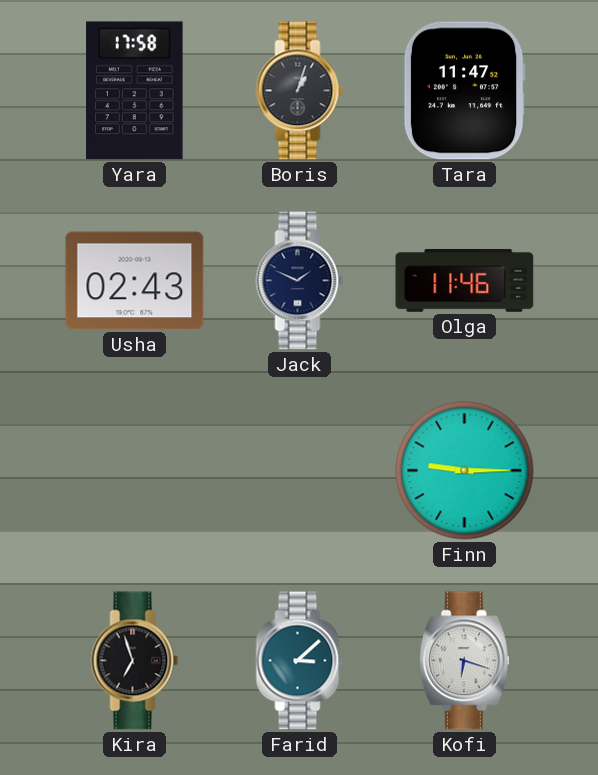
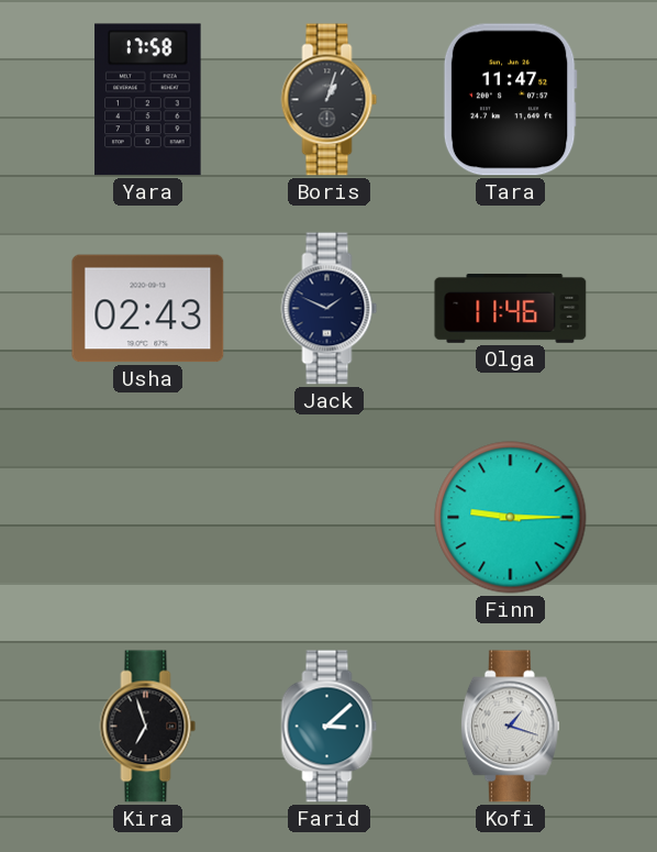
Kofi: 6:18 -> 1:18
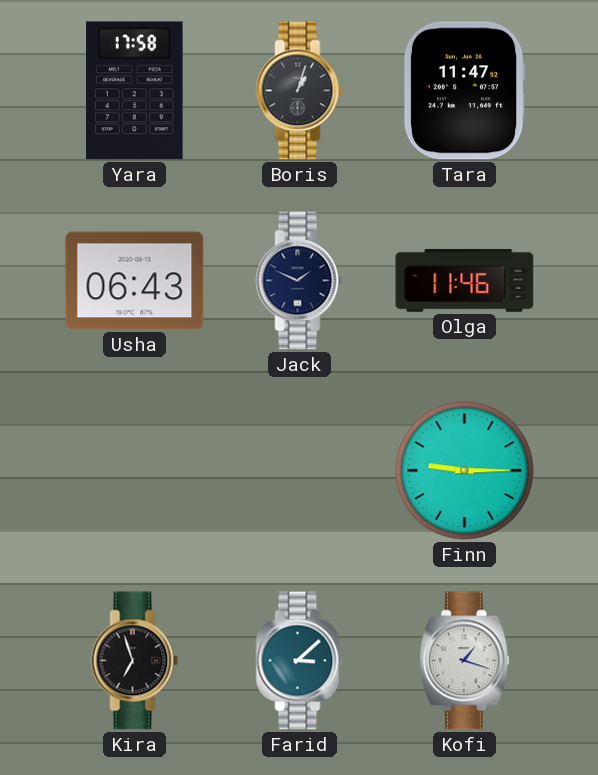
Usha: 02:43 -> 06:43
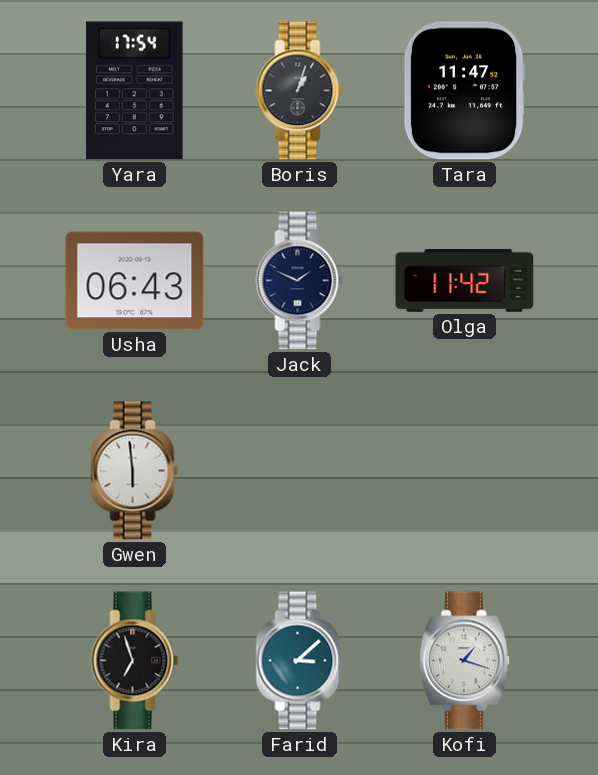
Yara: 17:58 -> 17:54
Olga: 11:46 -> 11:42
Gwen: none -> 5:59
Finn: 9:15 -> none
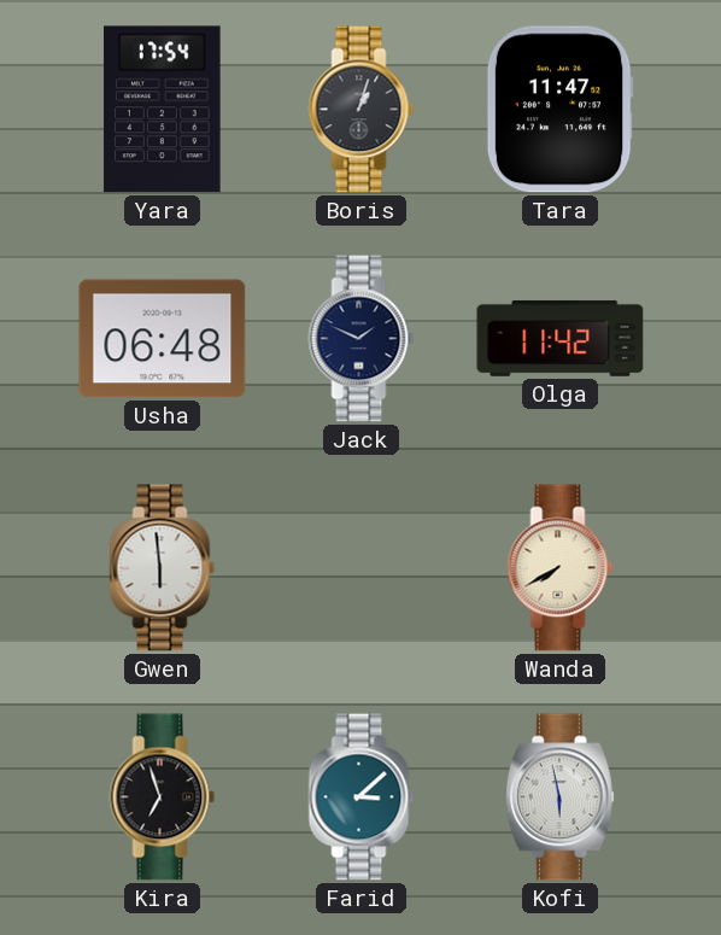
Usha: 06:43 -> 06:48
Wanda: none -> 7:40
Kofi: 1:18 -> 5:58
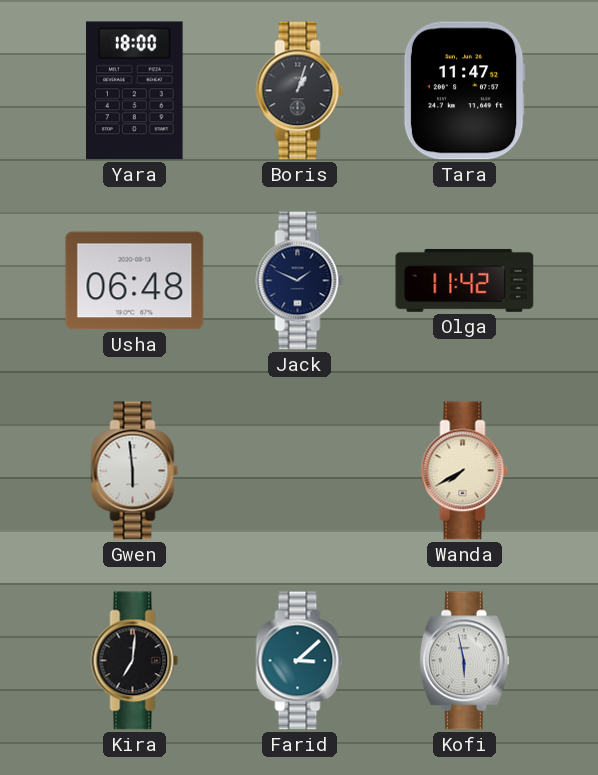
Yara: 17:54 -> 18:00
Kira: 6:57 -> 7:01
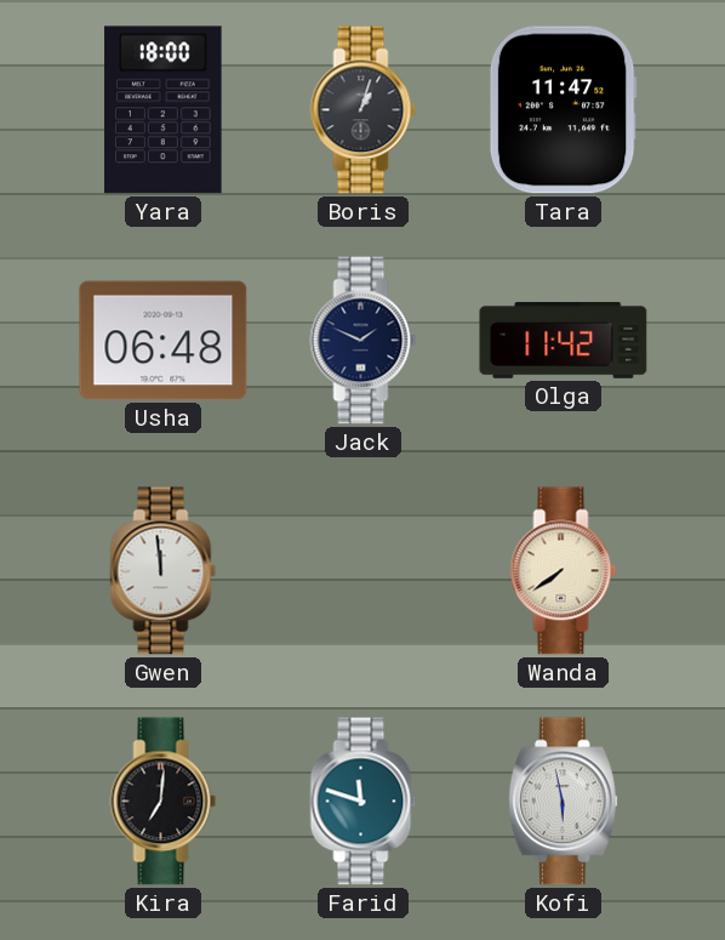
Gwen: 5:59 -> 11:59
Wanda: 7:40 -> 7:39
Farid: 3:08 -> 11:48
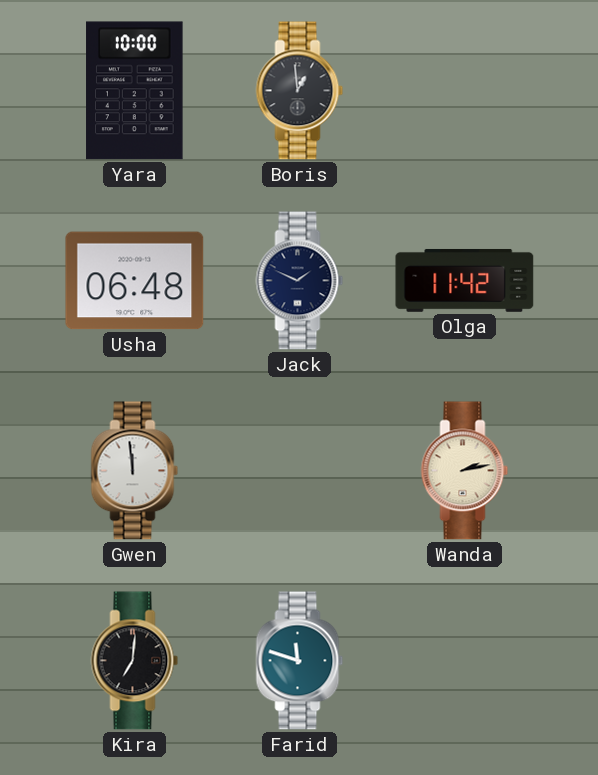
Yara: 18:00 -> 10:00
Boris: 1:03 -> 12:59
Tara: 11:47 -> none
Wanda: 7:39 -> 2:13
Kofi: 5:58 -> none
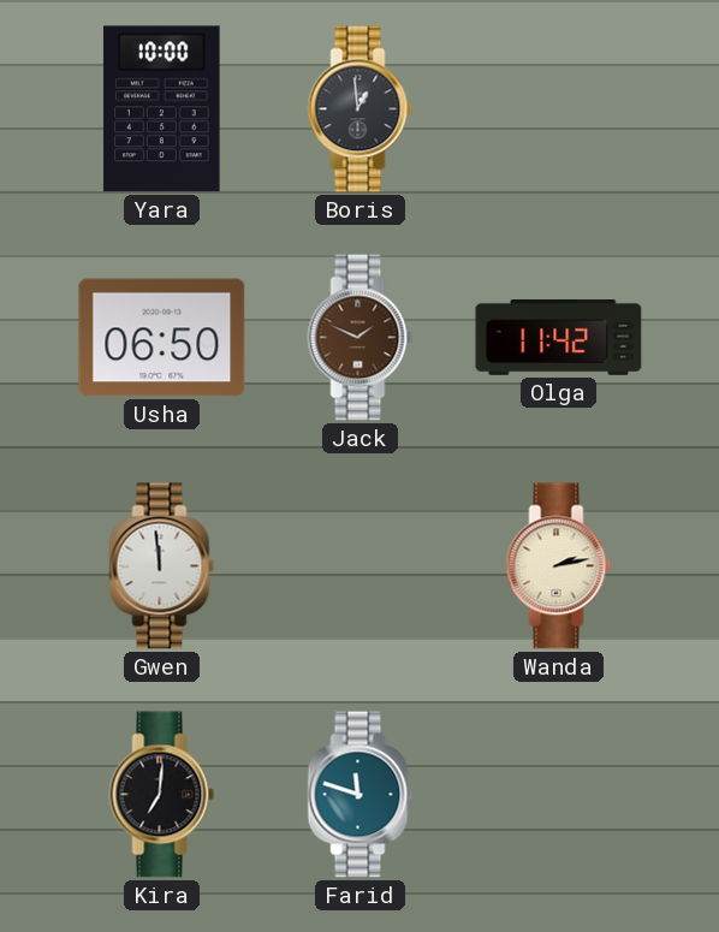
Usha: 06:48 -> 06:50
Jack dial: navy -> brown
